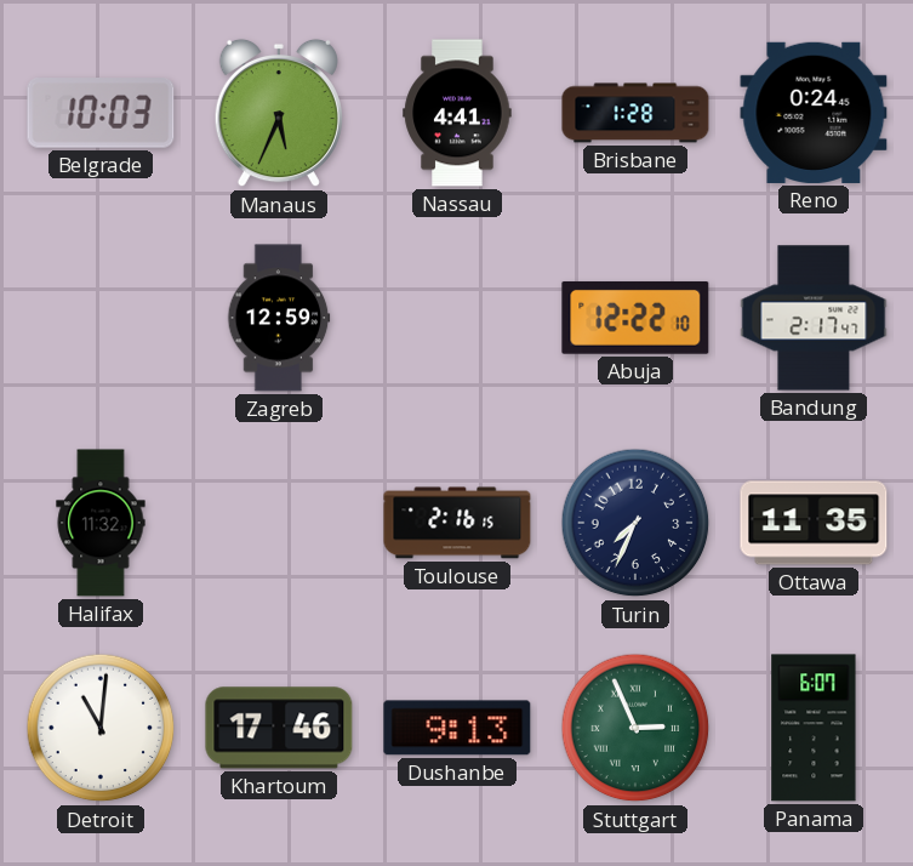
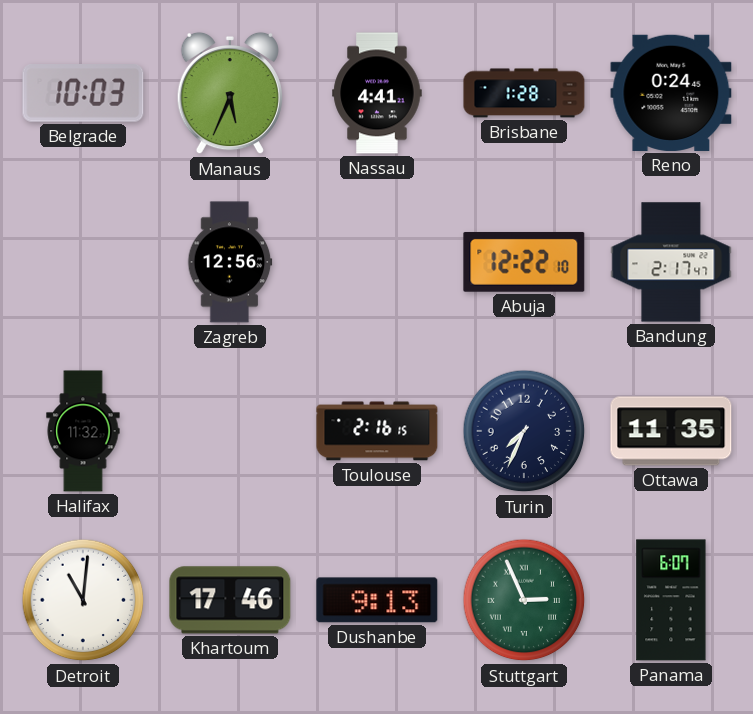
Zagreb: 12:59 -> 12:56
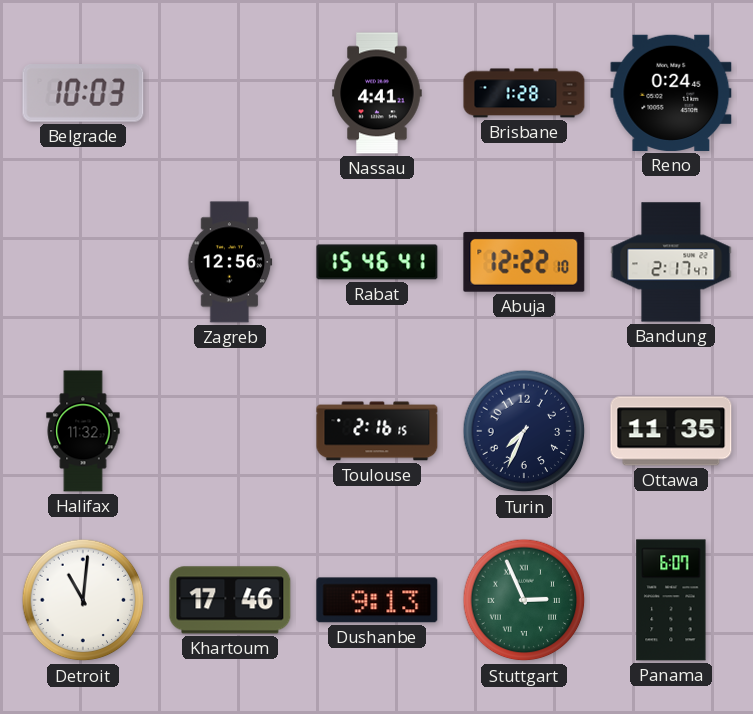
Manaus: 5:34 -> none
Rabat: none -> 15:46
